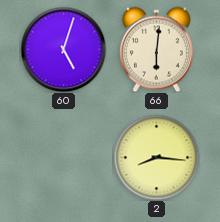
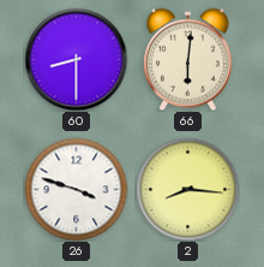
60: 5:03 -> 8:30
26: none -> 3:48
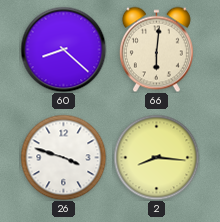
60: 8:30 -> 8:22
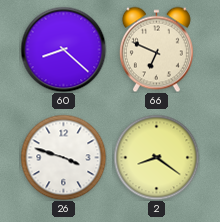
66: 6:01 -> 6:49
2: 8:16 -> 8:21
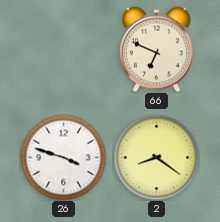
60: 8:22 -> none
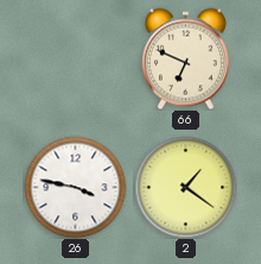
26: 3:48 -> 3:47
2: 8:21 -> 1:21
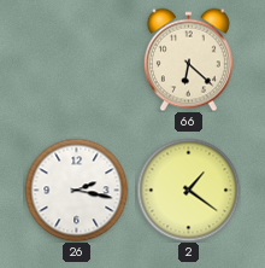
66: 6:49 -> 6:22
26: 3:47 -> 2:17
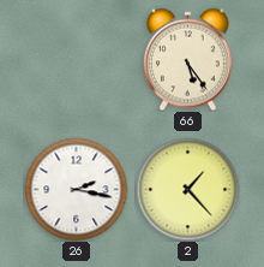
66: 6:22 -> 5:24
2: 1:21 -> 1:23
